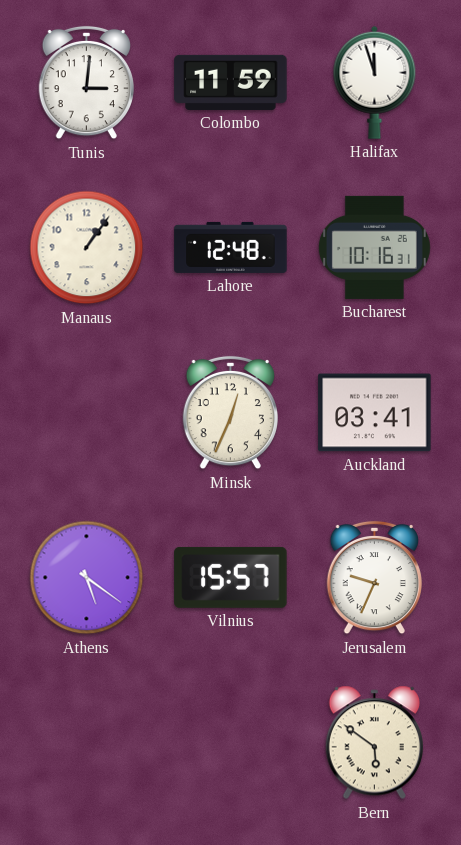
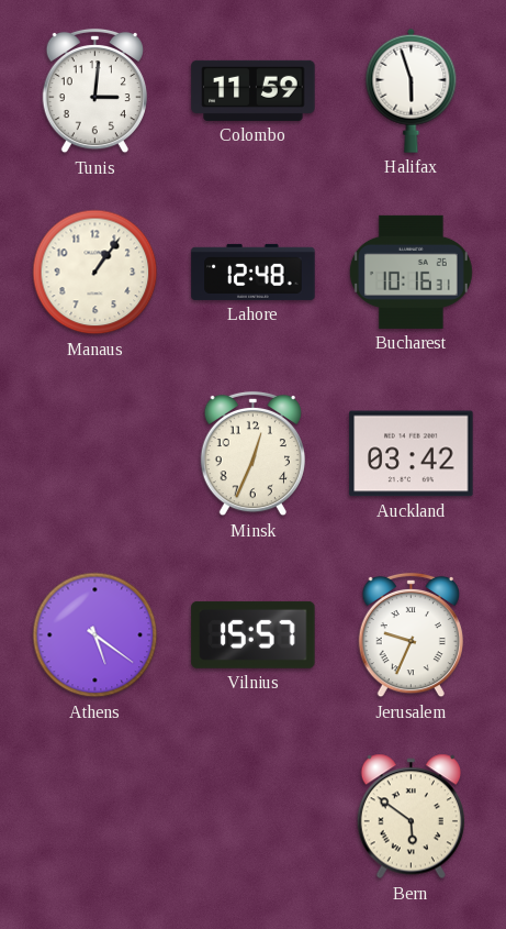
Halifax: 11:57 -> 5:57
Auckland: 03:41 -> 03:42
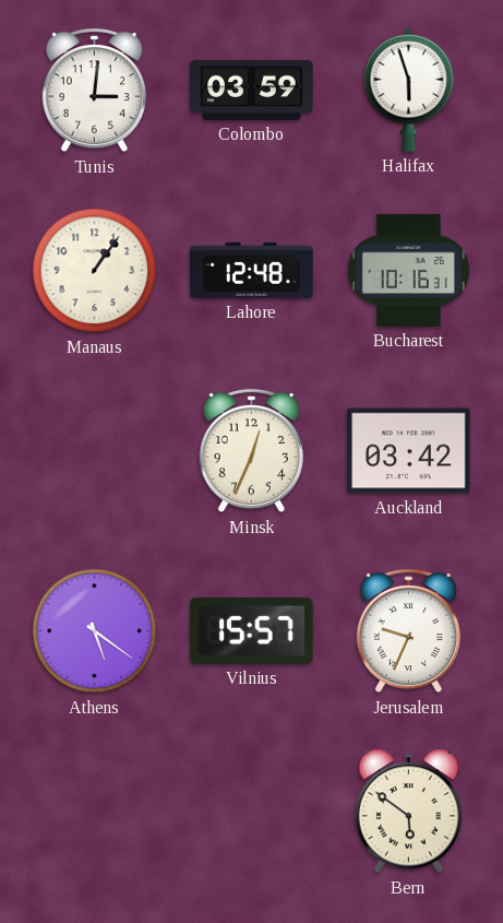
Colombo: 11:59 -> 03:59
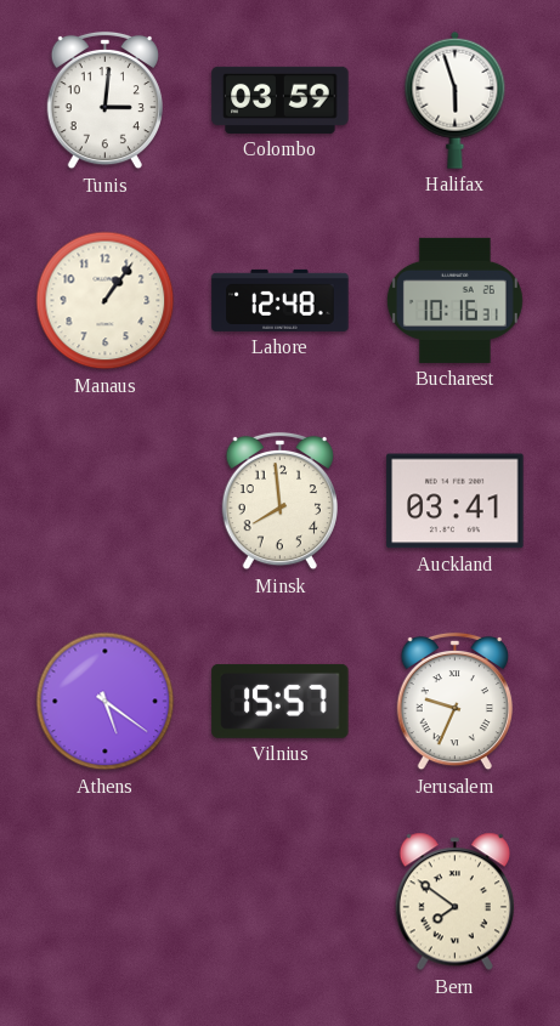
Minsk: 12:34 -> 7:59
Auckland: 03:42 -> 03:41
Bern: 5:51 -> 7:51
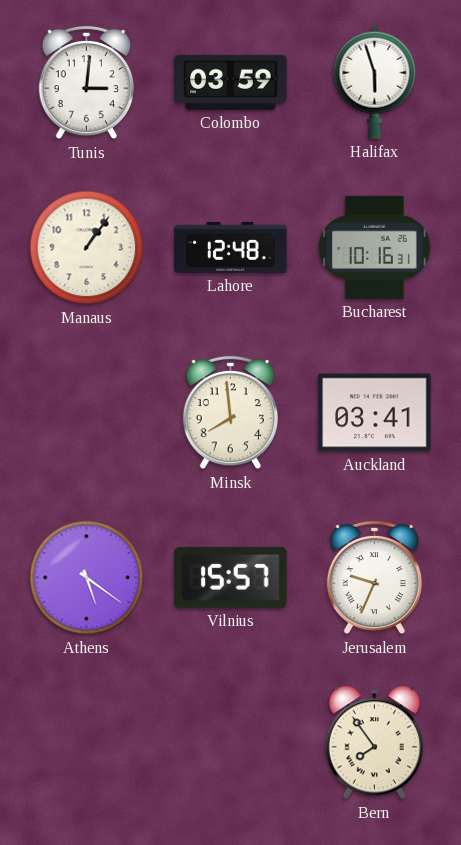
Bern: 7:51 -> 7:54
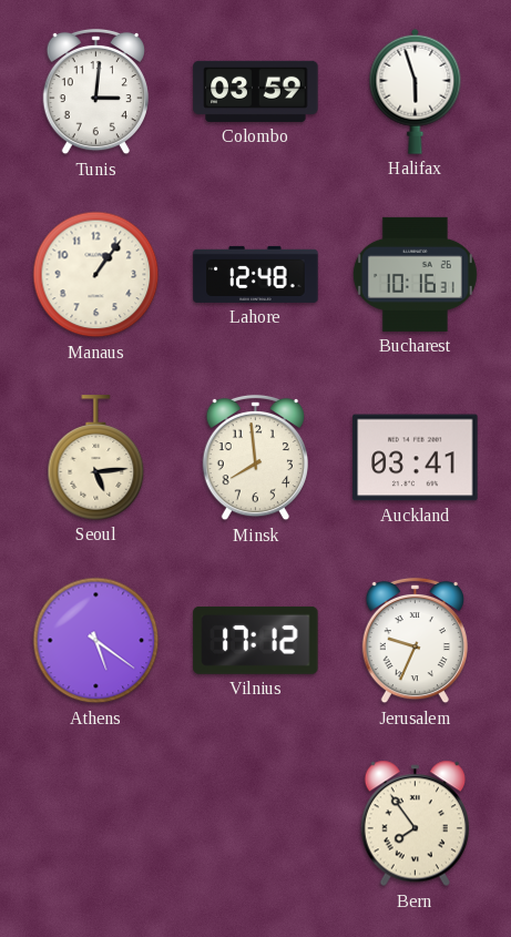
Seoul: none -> 5:14
Vilnius: 15:57 -> 17:12
